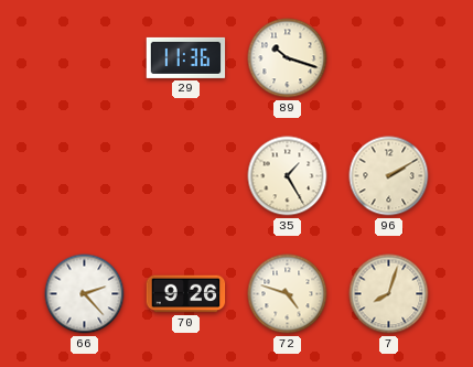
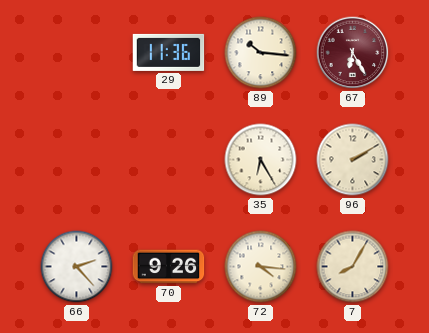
89: 10:18 -> 10:16
67: none -> 6:25
35: 1:25 -> 6:25
72: 4:48 -> 4:16
7: 8:03 -> 8:05
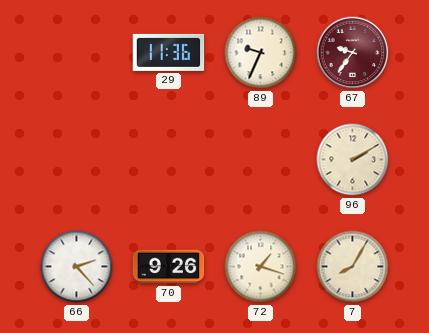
89: 10:16 -> 9:34
67: 6:25 -> 9:36
35: 6:25 -> none
72: 4:16 -> 1:18
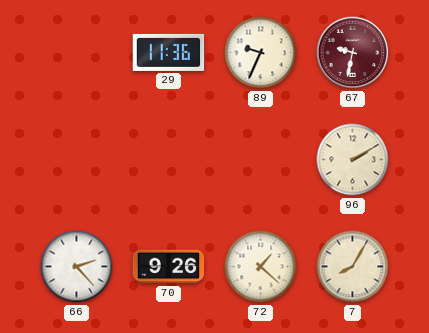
67: 9:36 -> 9:32
72: 1:18 -> 1:22
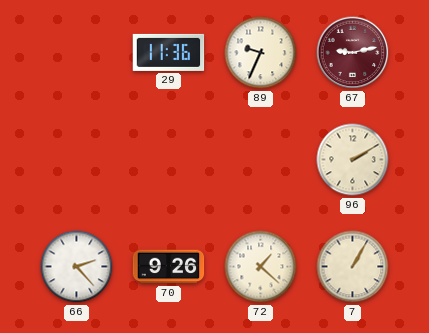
67: 9:32 -> 9:13
7: 8:05 -> 1:05
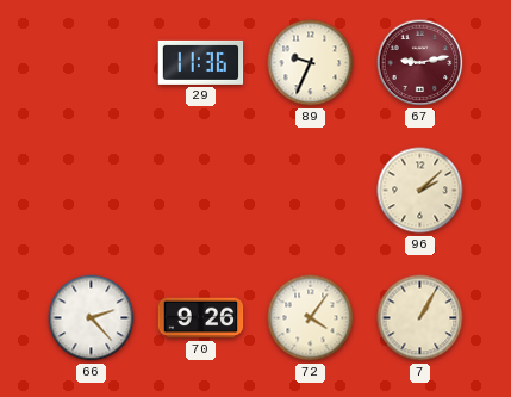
96: 2:10 -> 2:08
72: 1:22 -> 4:06
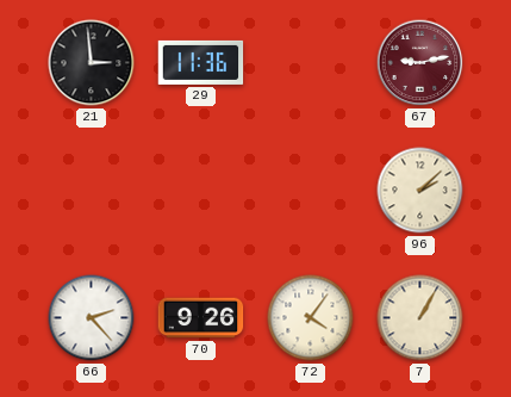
21: none -> 2:59
89: 9:34 -> none
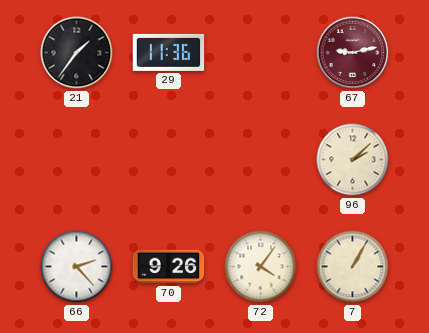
21: 2:59 -> 1:36
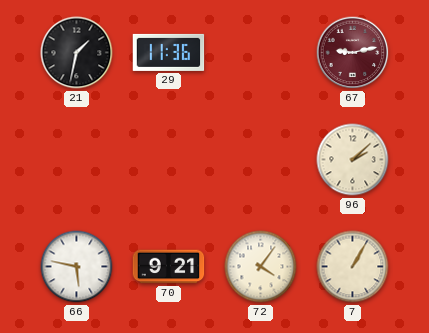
21: 1:36 -> 1:32
66: 2:23 -> 5:47
70: 9:26 -> 9:21
